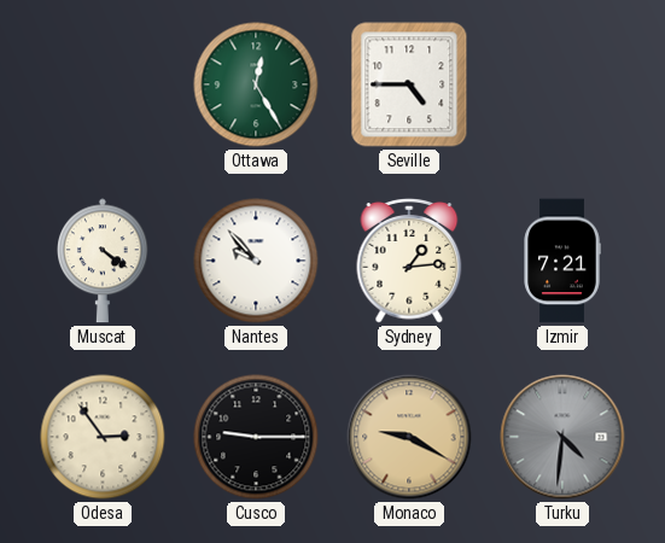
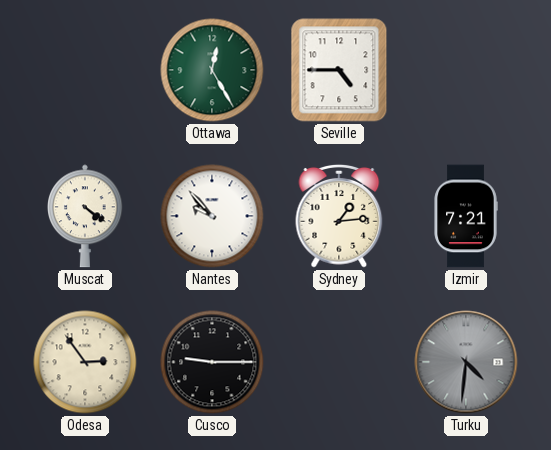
Monaco: 9:20 -> none
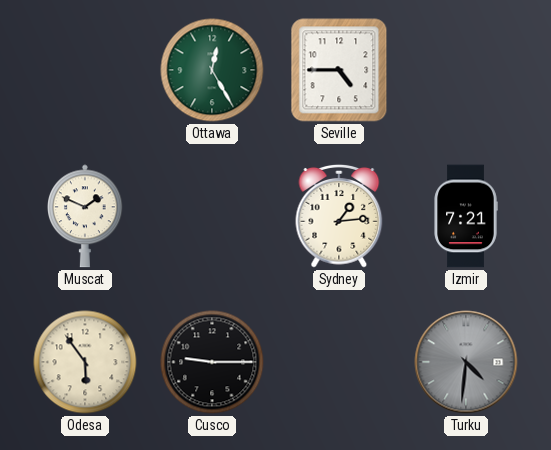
Muscat: 4:21 -> 1:49
Nantes: 9:53 -> none
Odesa: 2:54 -> 5:54
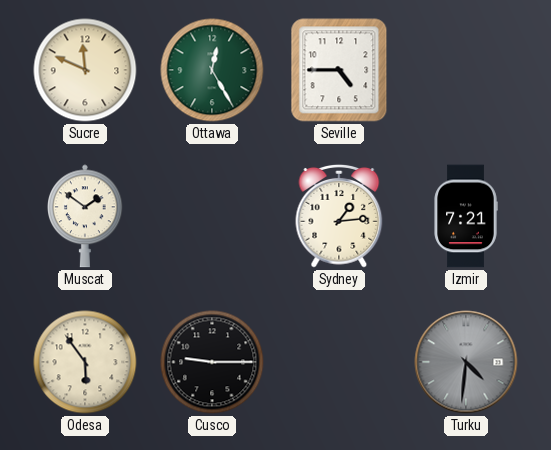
Sucre: none -> 11:49
Muscat: 1:49 -> 1:51
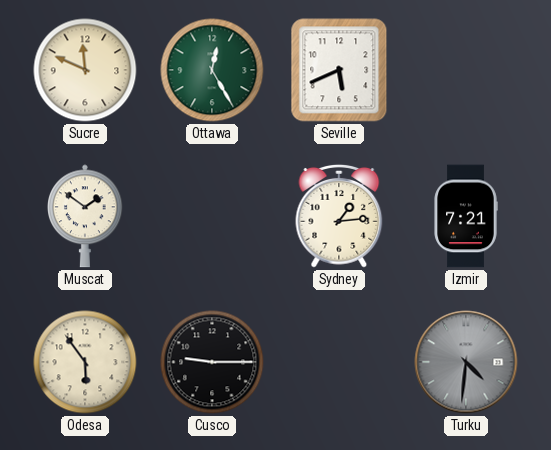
Seville: 4:45 -> 5:41
